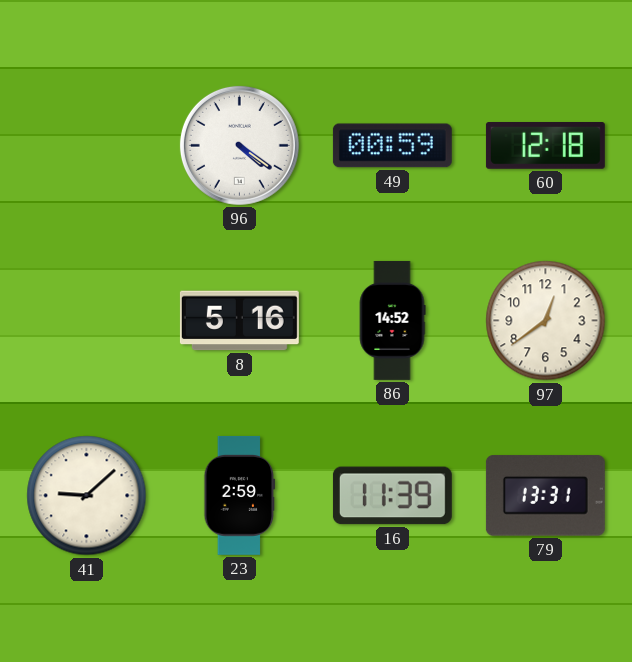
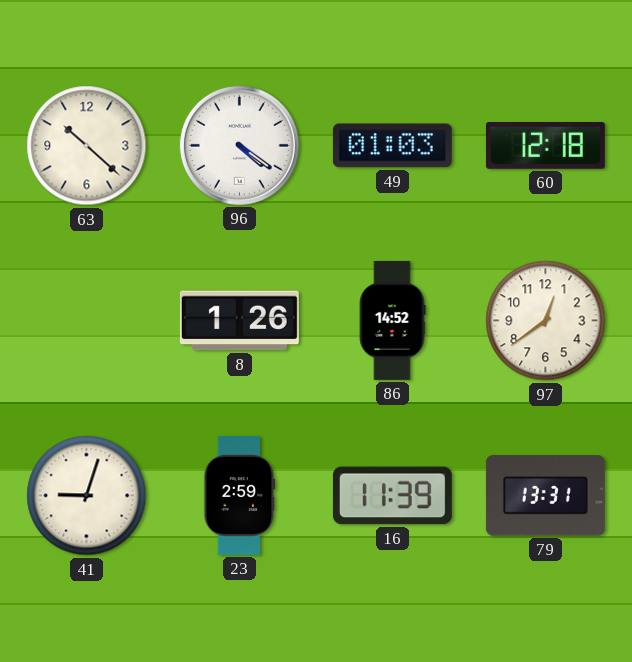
63: none -> 10:22
49: 00:59 -> 01:03
8: 5:16 -> 1:26
41: 9:08 -> 9:03
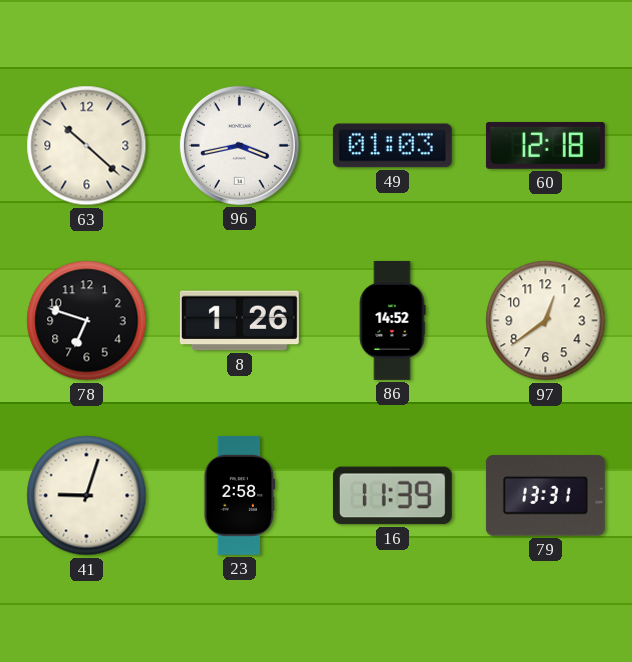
96: 4:21 -> 3:43
78: none -> 6:48
23: 2:59 -> 2:58
